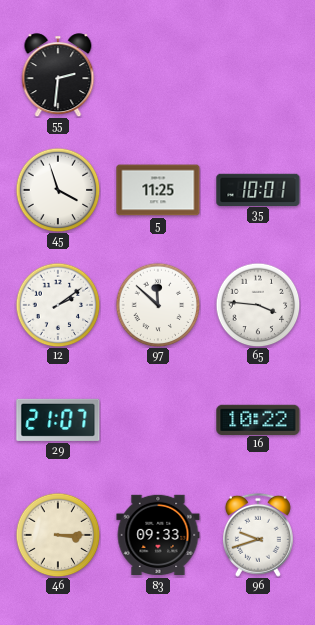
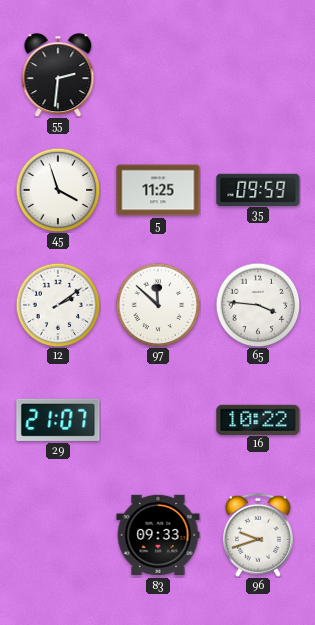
35: 10:01 -> 09:59
46: 3:15 -> none
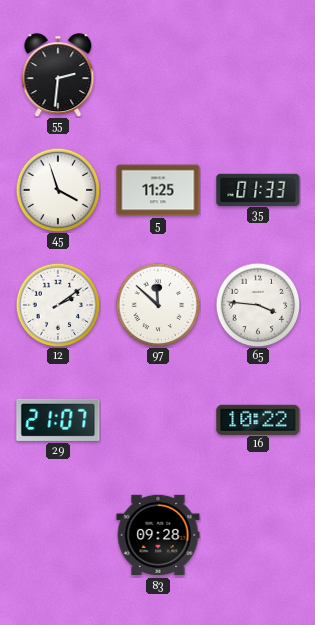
35: 09:59 -> 01:33
83: 09:33 -> 09:28
96: 9:42 -> none
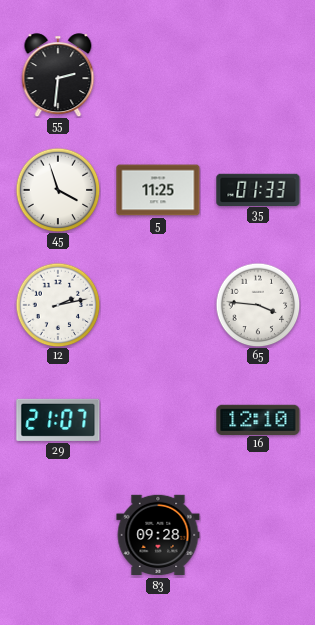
12: 2:09 -> 2:13
97: 11:52 -> none
16: 10:22 -> 12:10
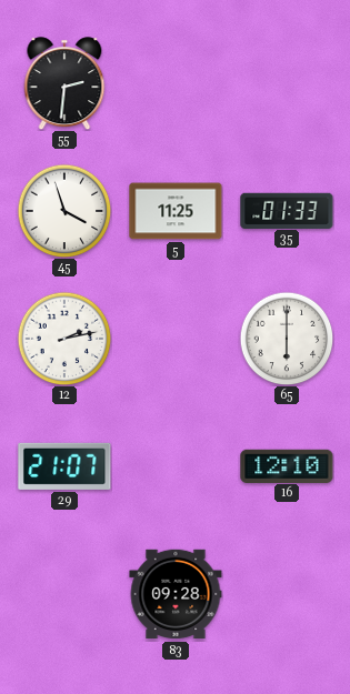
65: 3:46 -> 6:00
